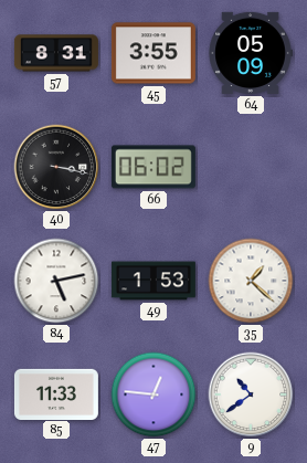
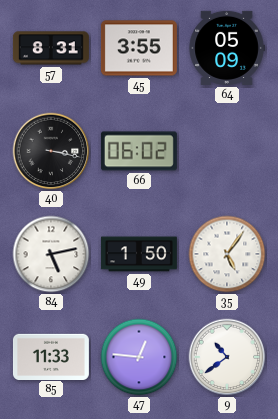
49: 1:53 -> 1:50
35: 1:22 -> 5:06
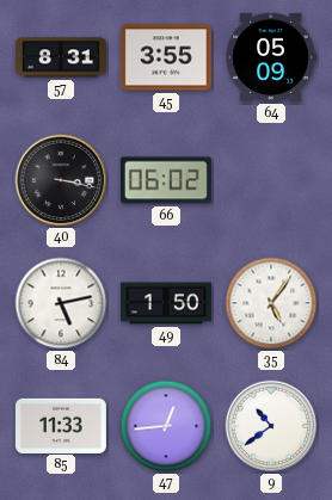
47: 12:46 -> 12:44
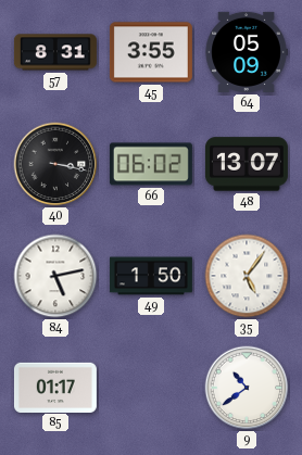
48: none -> 13:07
85: 11:33 -> 01:17
47: 12:44 -> none
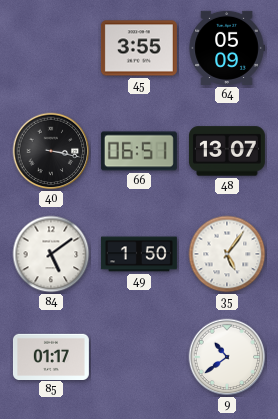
57: 8:31 -> none
66: 06:02 -> 06:51
84: 5:13 -> 5:09
